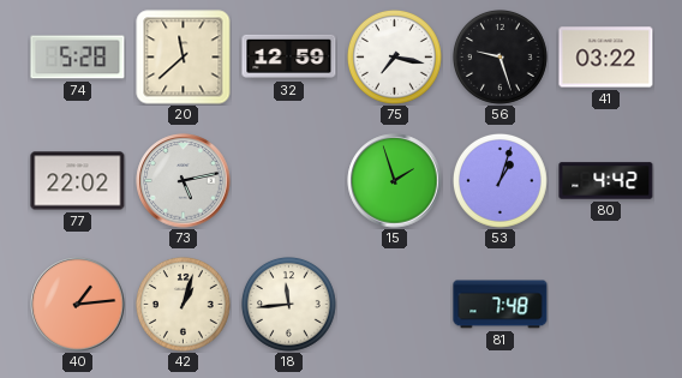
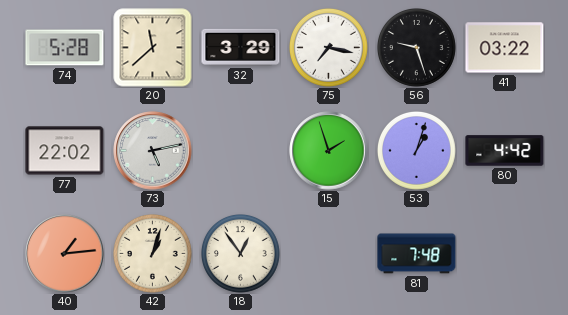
32: 12:59 -> 3:29
18: 11:44 -> 12:54
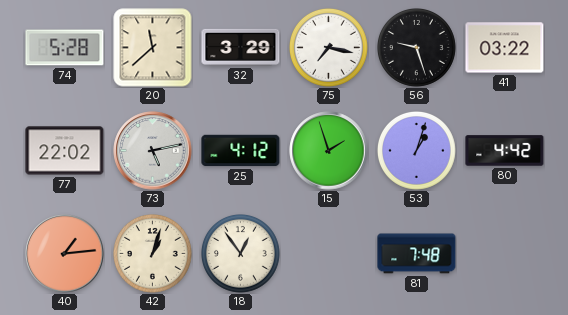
25: none -> 4:12
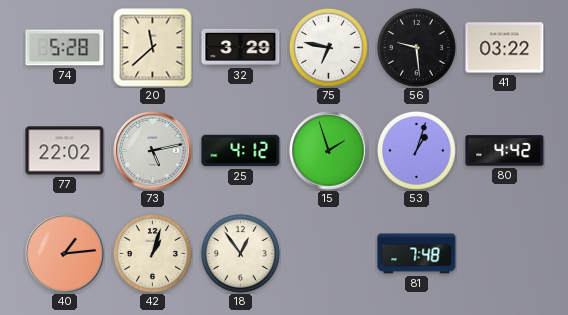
75: 7:17 -> 6:47
56: 9:27 -> 9:29
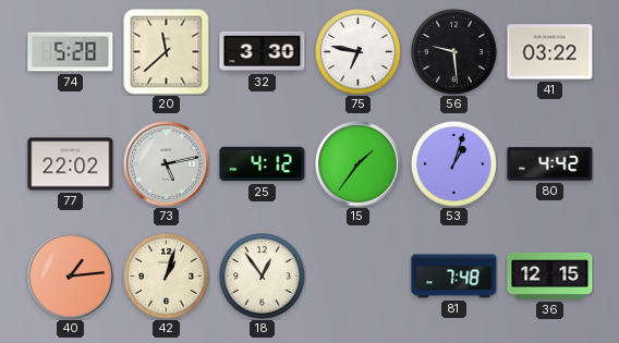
32: 3:29 -> 3:30
15: 1:57 -> 1:36
36: none -> 12:15
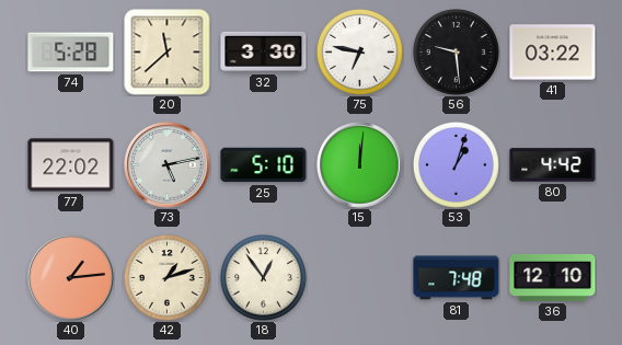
25: 4:12 -> 5:10
15: 1:36 -> 12:01
42: 1:03 -> 1:12
36: 12:15 -> 12:10
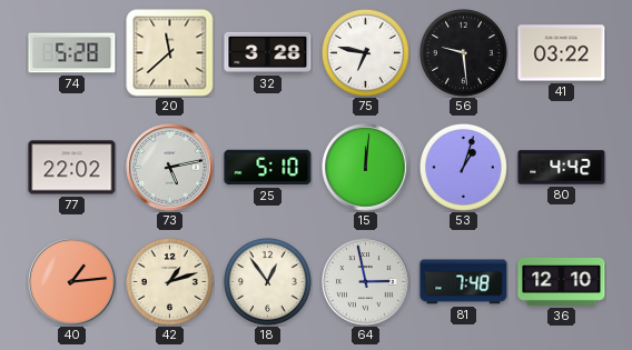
32: 3:30 -> 3:28
64: none -> 2:58
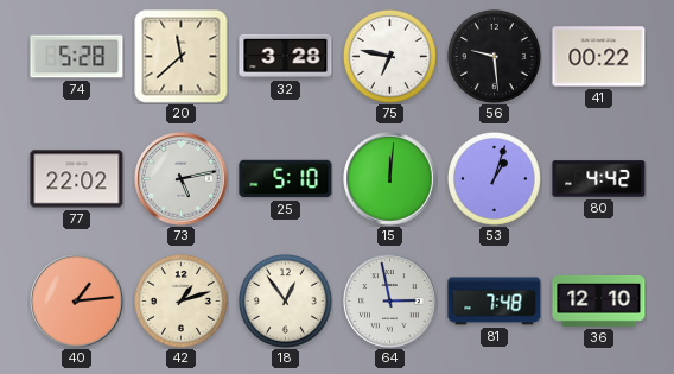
41: 03:22 -> 00:22
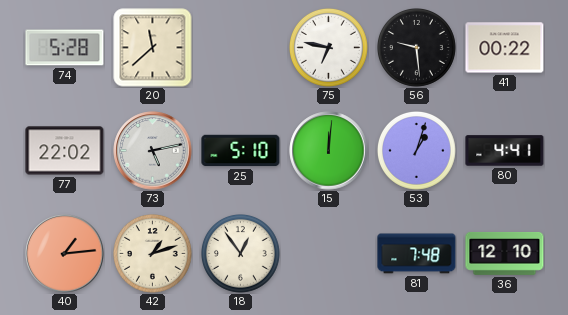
32: 3:28 -> none
80: 4:42 -> 4:41
64: 2:58 -> none
